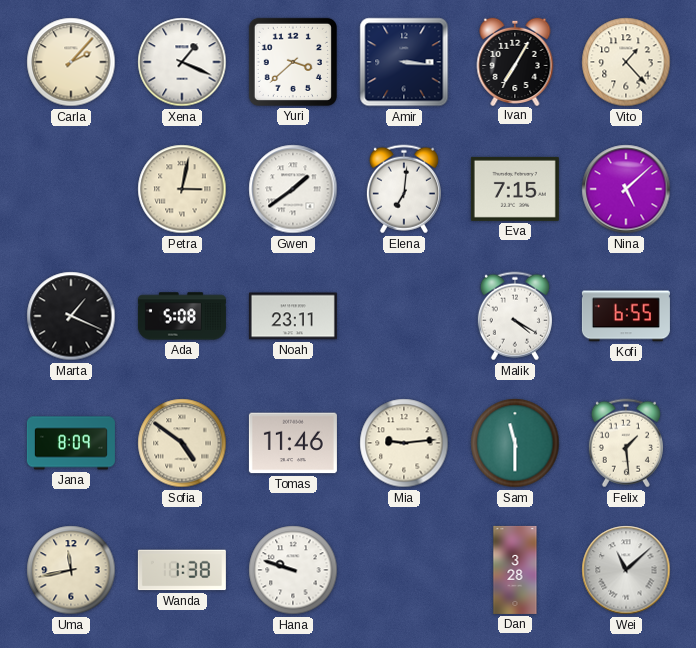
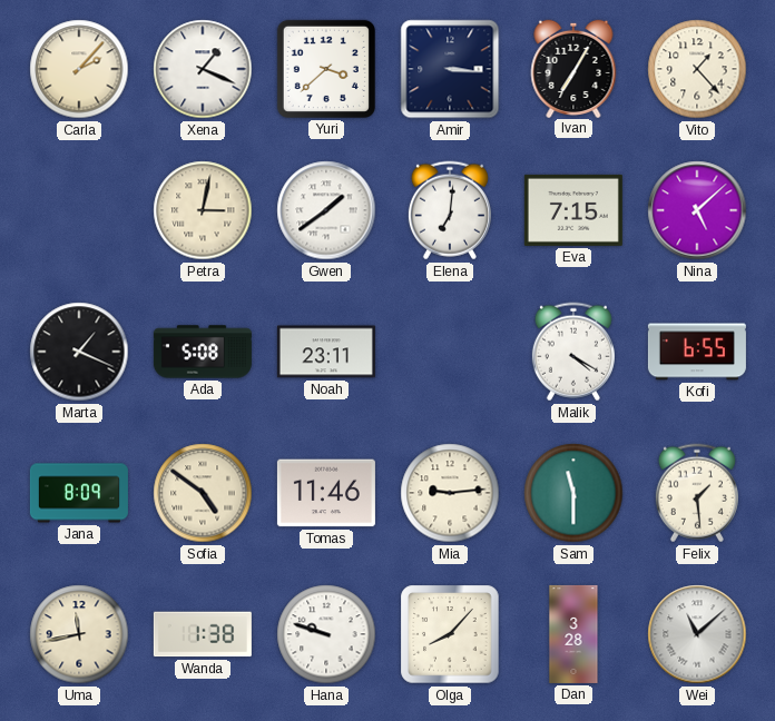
Olga: none -> 8:07
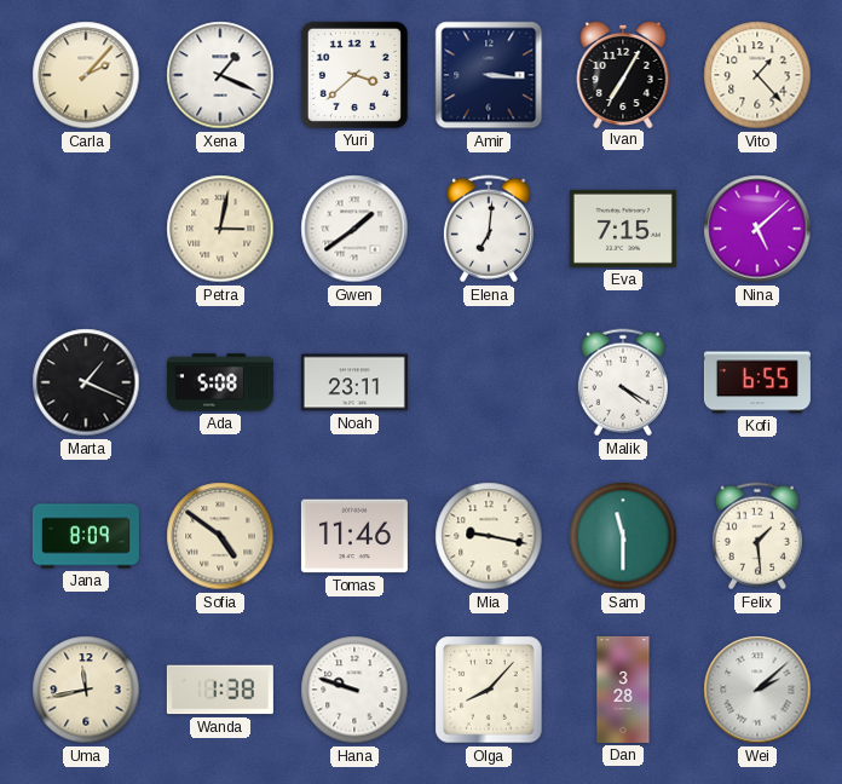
Mia: 9:14 -> 9:17
Wei: 11:08 -> 2:08
